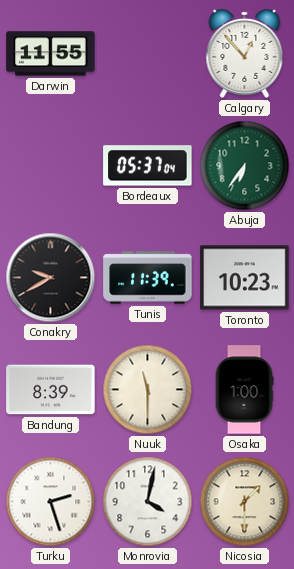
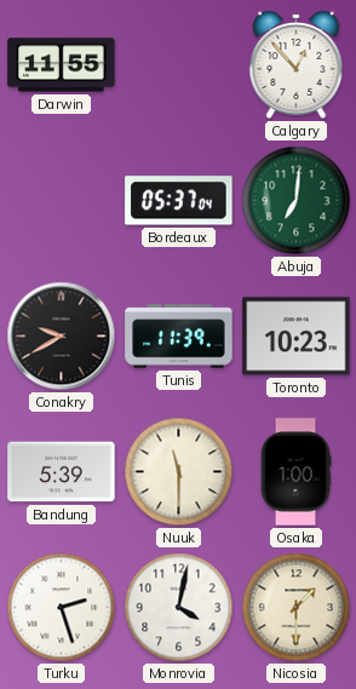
Abuja: 6:36 -> 7:01
Bandung: 8:39 -> 5:39
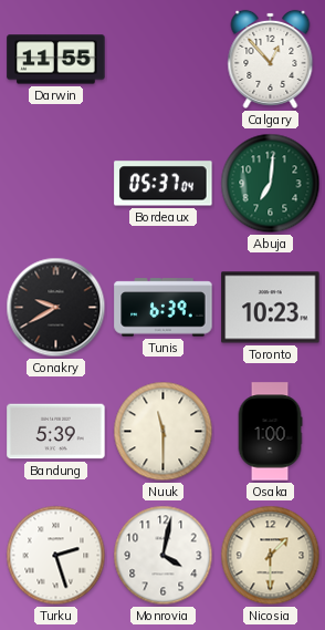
Tunis: 11:39 -> 6:39
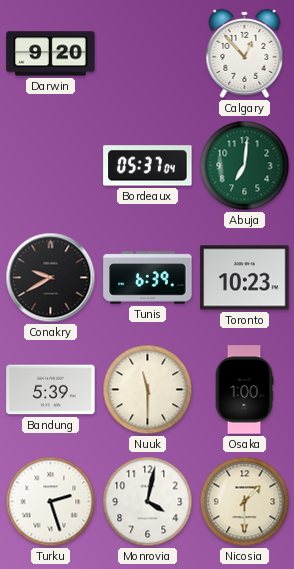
Darwin: 11:55 -> 9:20
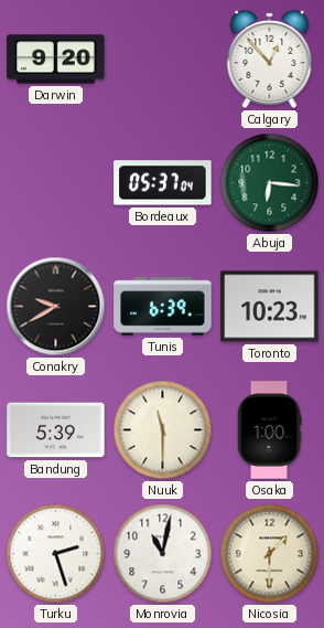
Abuja: 7:01 -> 6:16
Monrovia: 4:02 -> 11:02
